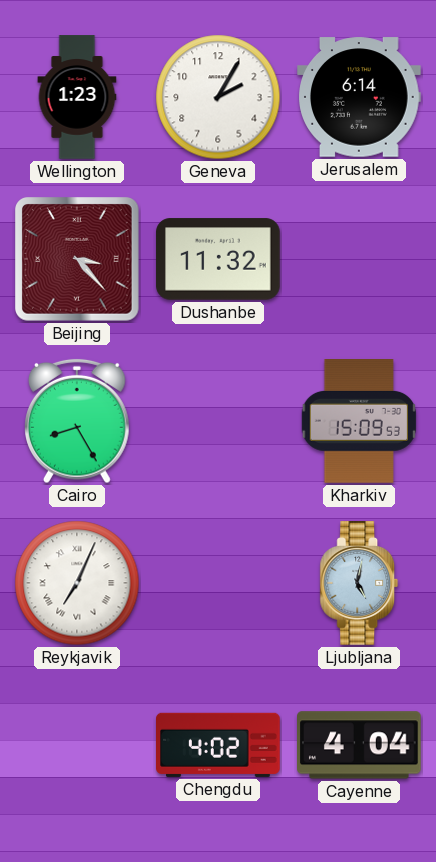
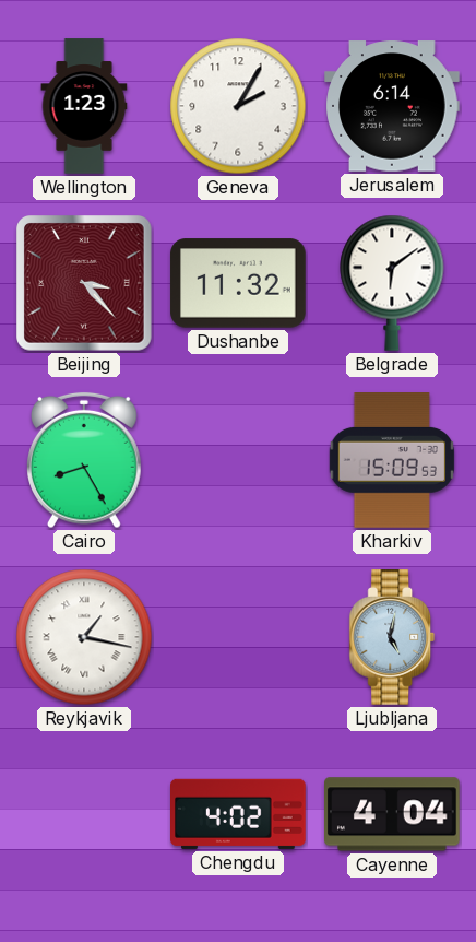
Belgrade: none -> 6:09
Reykjavik: 7:04 -> 1:17
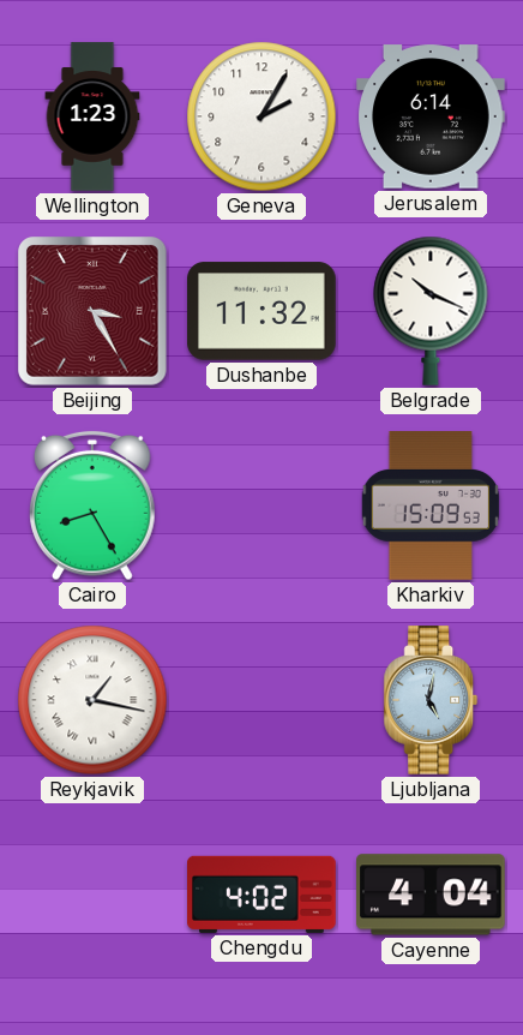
Beijing: 3:23 -> 3:25
Belgrade: 6:09 -> 10:19
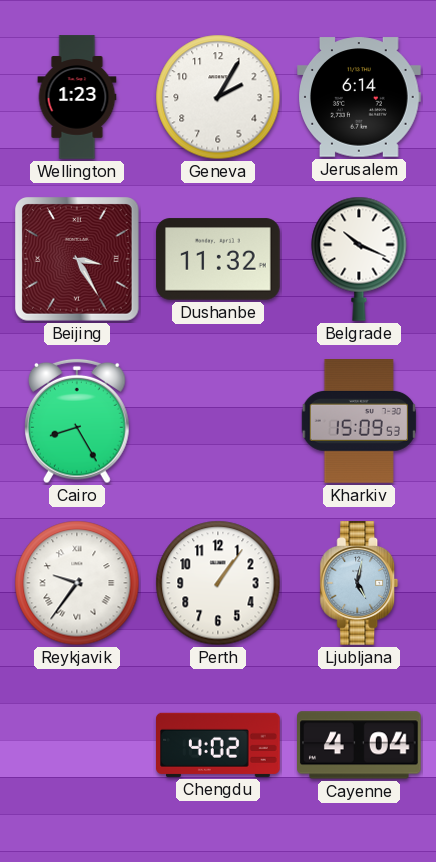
Reykjavik: 1:17 -> 9:36
Perth: none -> 1:06
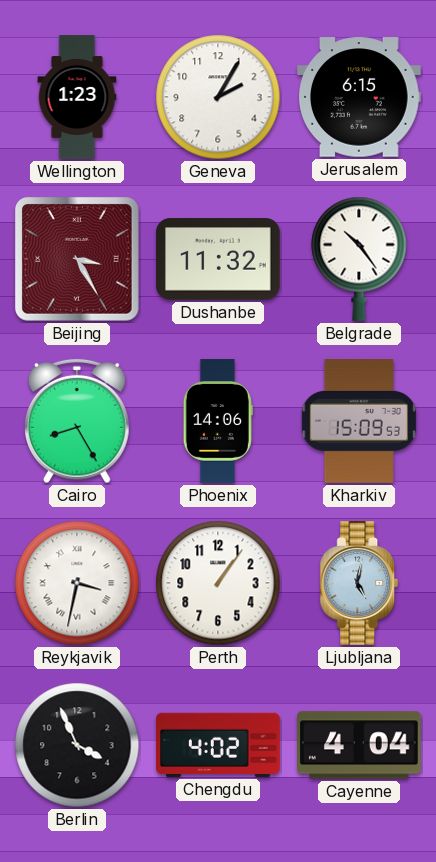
Jerusalem: 6:14 -> 6:15
Belgrade: 10:19 -> 10:24
Phoenix: none -> 14:06
Reykjavik: 9:36 -> 3:32
Berlin: none -> 3:56
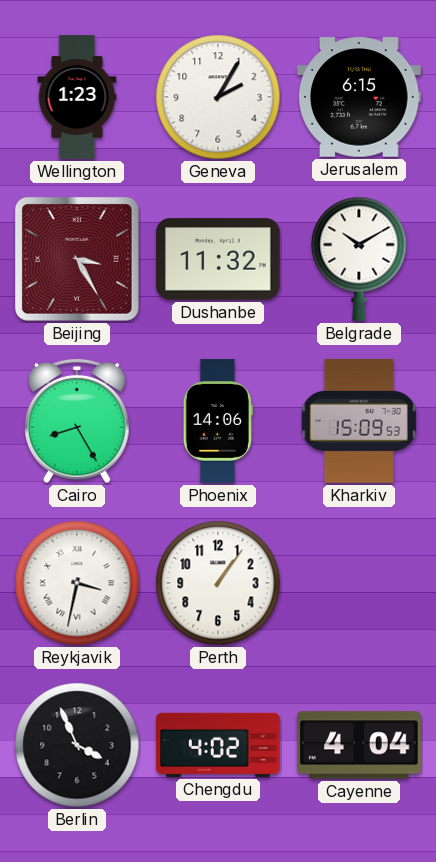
Belgrade: 10:24 -> 10:10
Ljubljana: 5:02 -> none
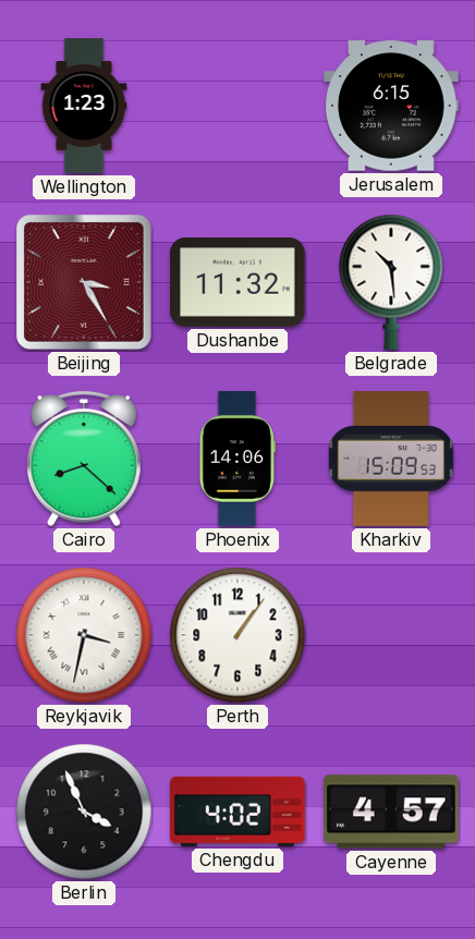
Geneva: 2:05 -> none
Belgrade: 10:10 -> 10:29
Cairo: 8:25 -> 8:22
Cayenne: 4:04 -> 4:57
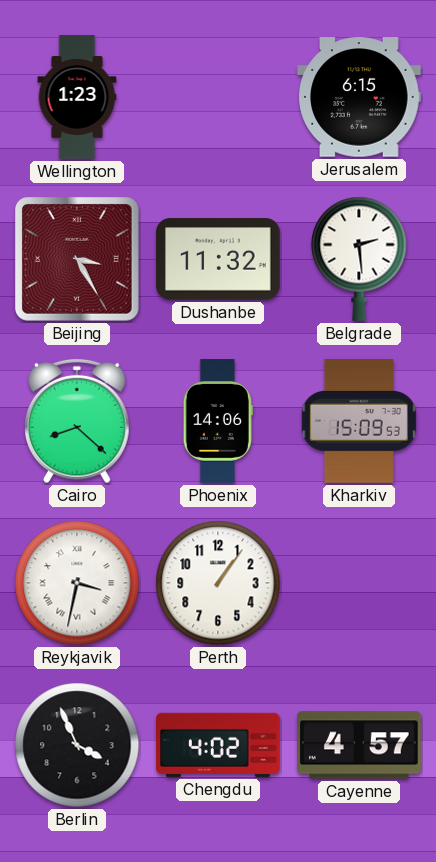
Belgrade: 10:29 -> 2:29
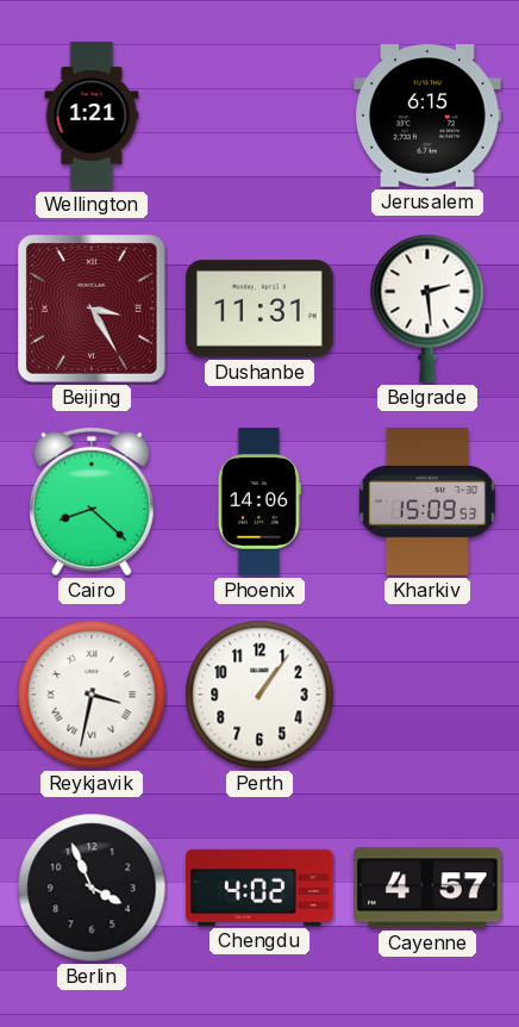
Wellington: 1:23 -> 1:21
Dushanbe: 11:32 -> 11:31
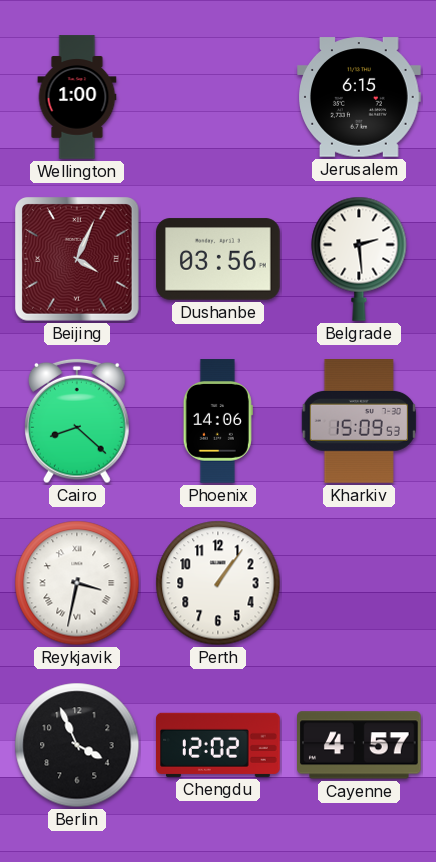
Wellington: 1:21 -> 1:00
Beijing: 3:25 -> 4:04
Dushanbe: 11:31 -> 03:56
Chengdu: 4:02 -> 12:02
